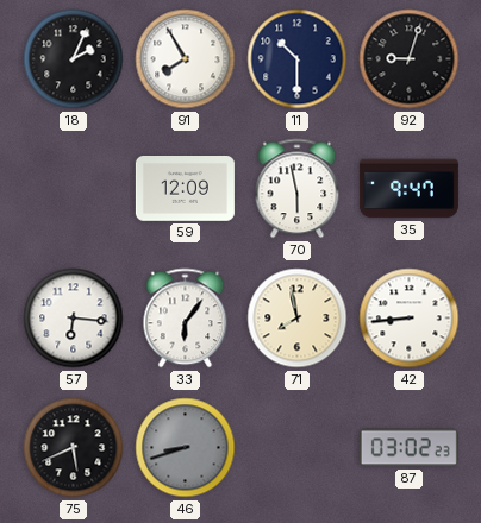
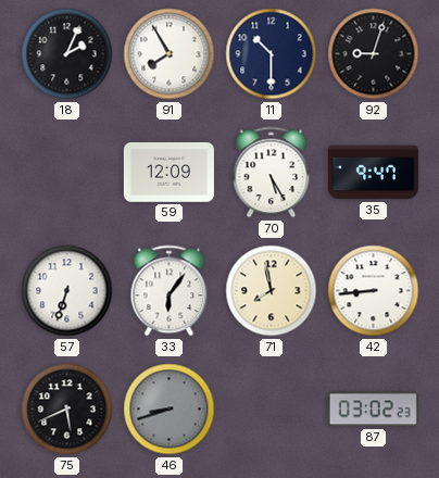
70: 5:58 -> 5:25
57: 6:16 -> 6:33
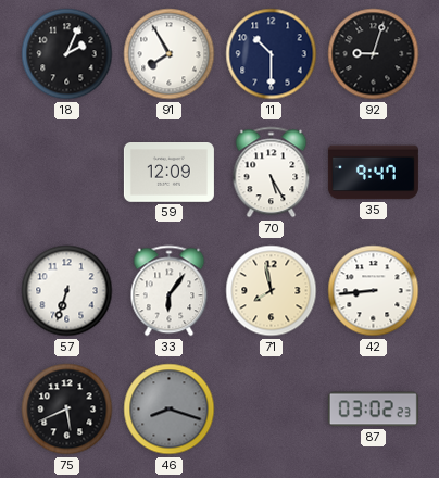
46: 8:42 -> 8:18
